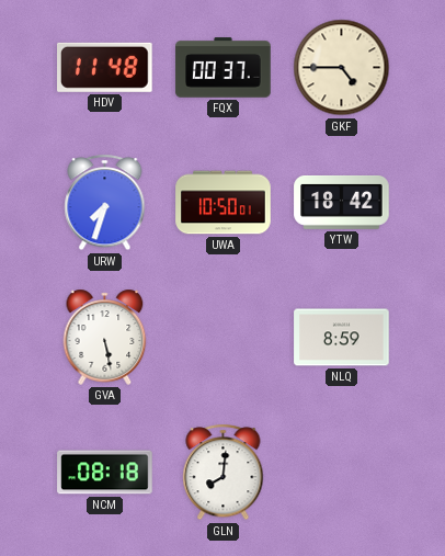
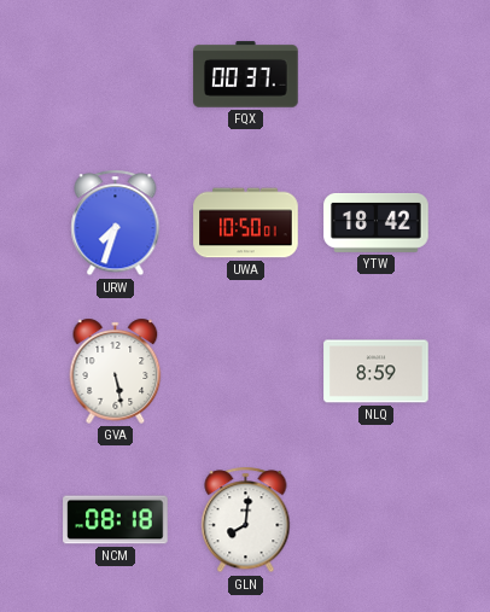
HDV: 11:48 -> none
GKF: 4:45 -> none
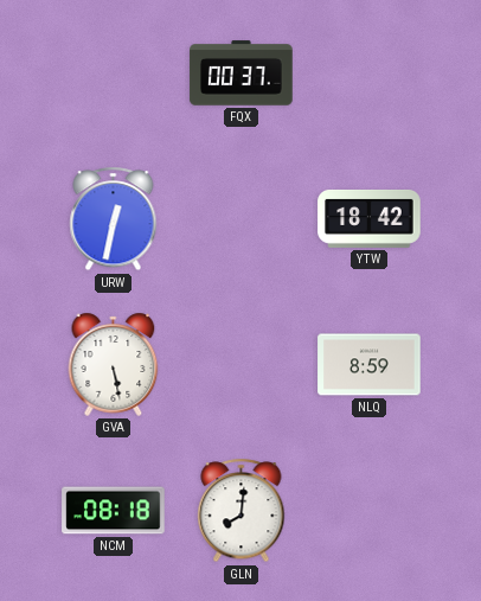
URW: 7:33 -> 12:32
UWA: 10:50 -> none
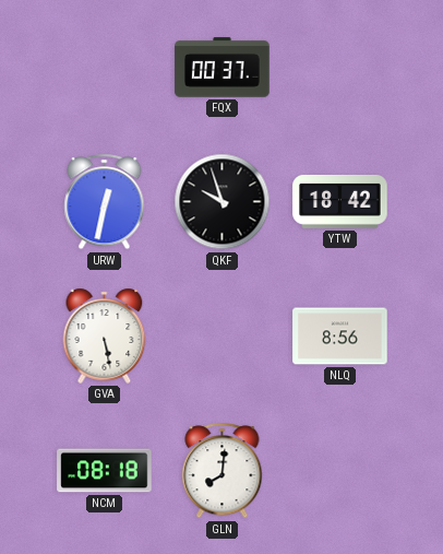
QKF: none -> 9:57
NLQ: 8:59 -> 8:56
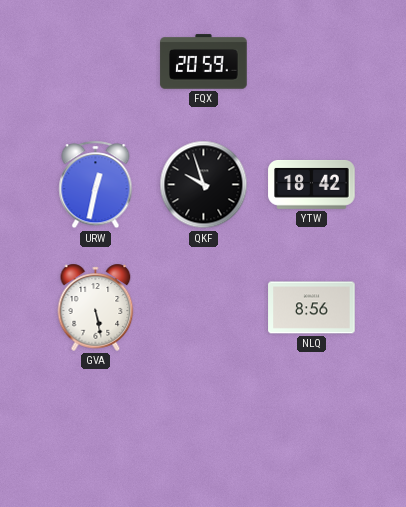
FQX: 00:37 -> 20:59
NCM: 08:18 -> none
GLN: 8:01 -> none
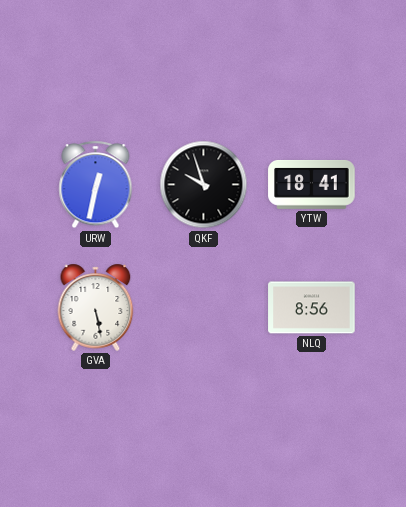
FQX: 20:59 -> none
YTW: 18:42 -> 18:41
